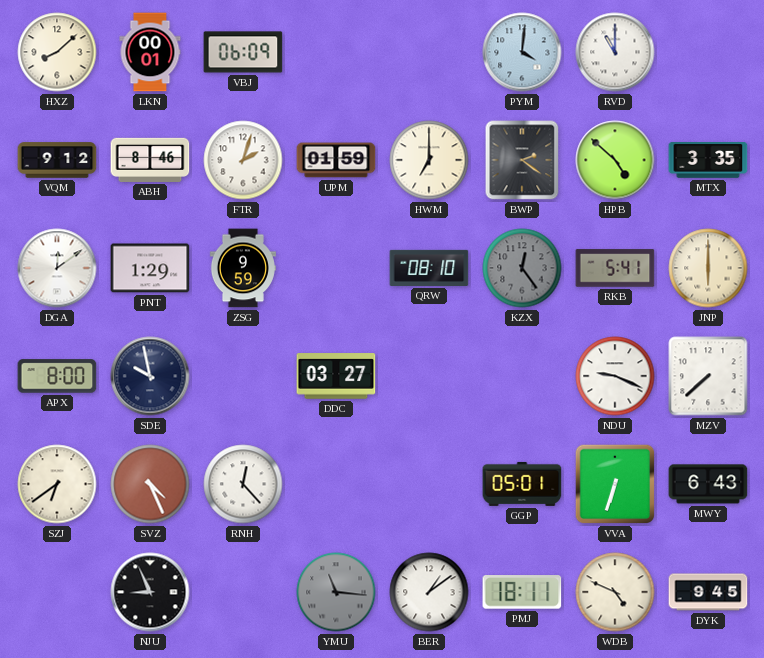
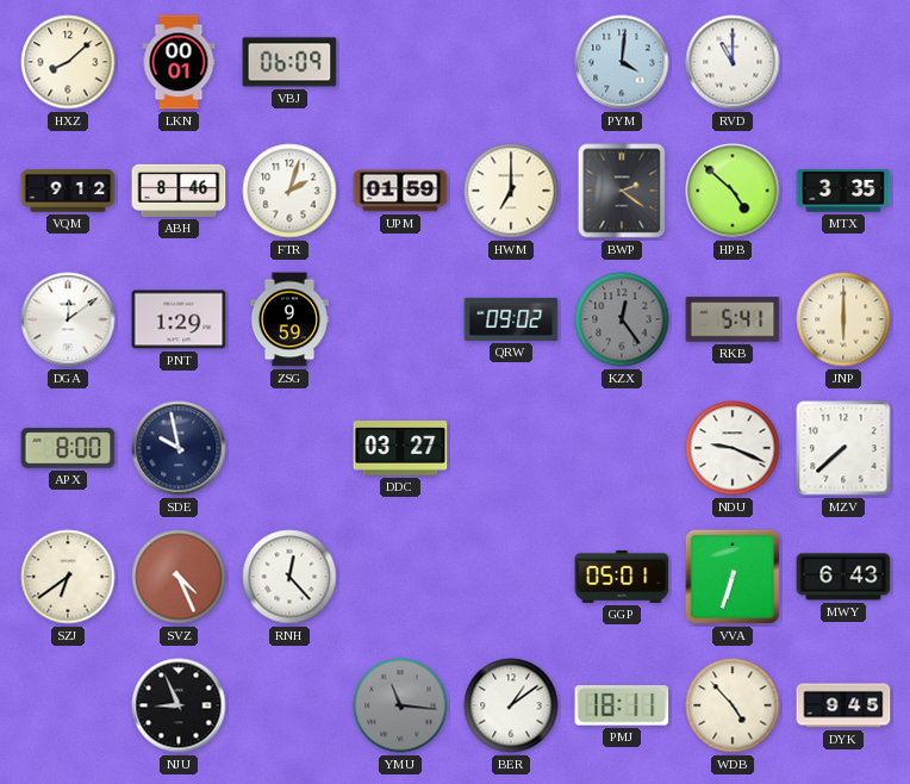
QRW: 08:10 -> 09:02
WDB: 4:49 -> 4:53
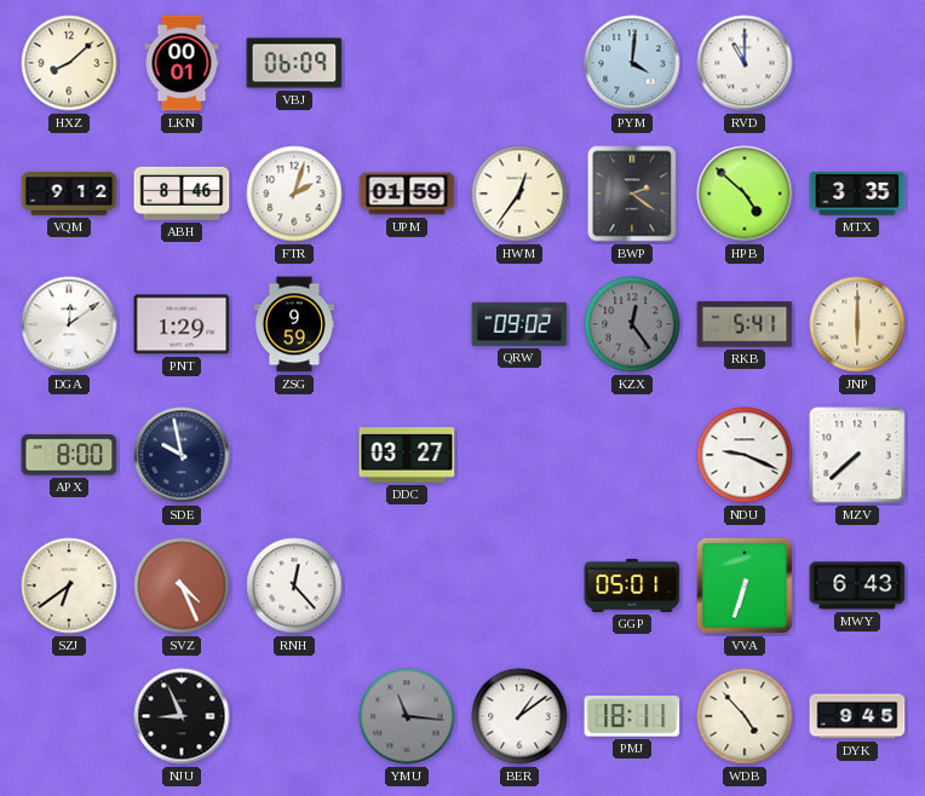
HWM: 7:00 -> 12:36
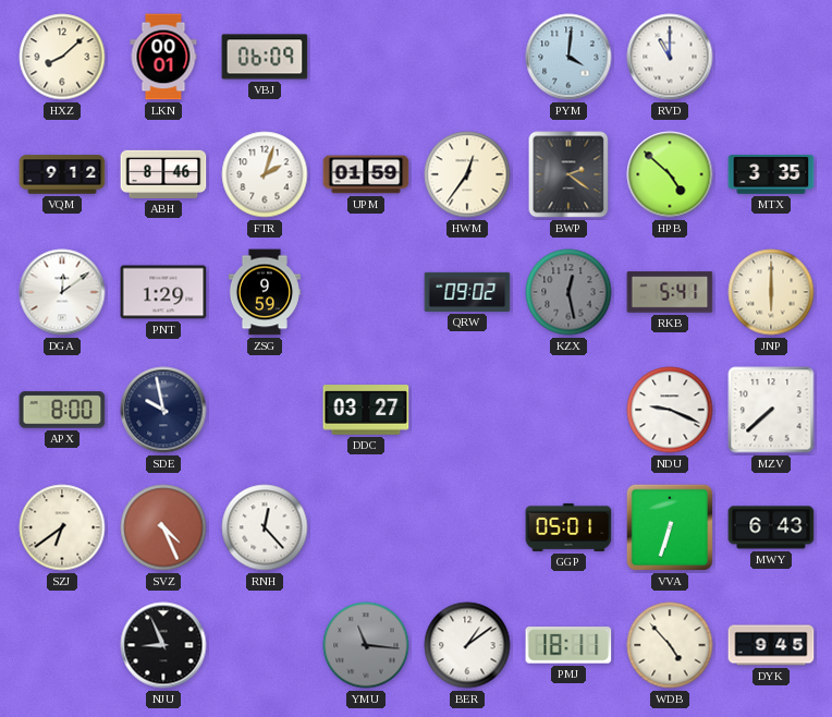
KZX: 12:24 -> 12:28
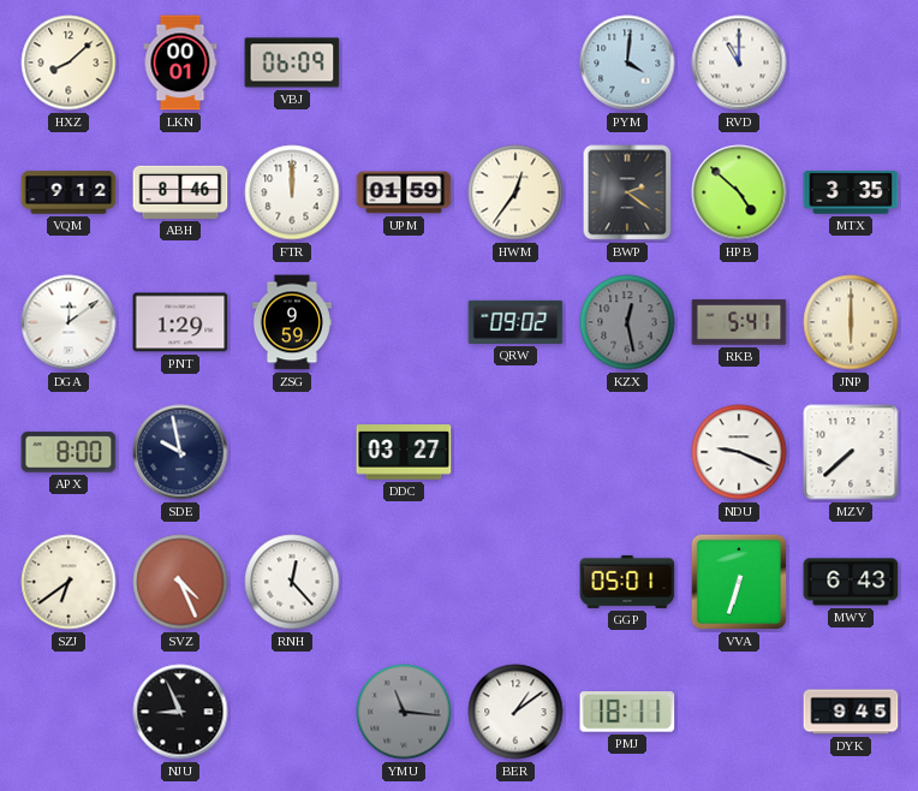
FTR: 2:03 -> 12:00
WDB: 4:53 -> none
